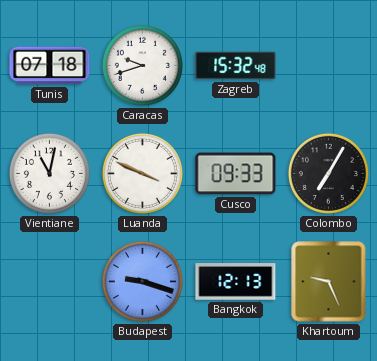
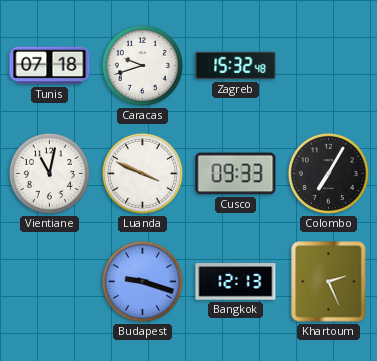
Khartoum: 9:26 -> 2:26
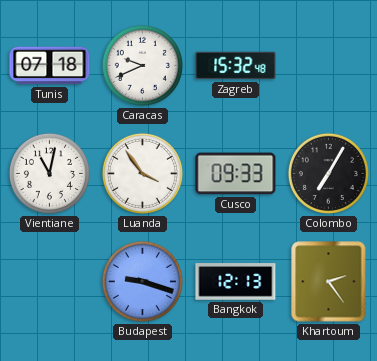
Caracas: 9:42 -> 9:41
Luanda: 3:49 -> 3:54
Khartoum: 2:26 -> 2:24
